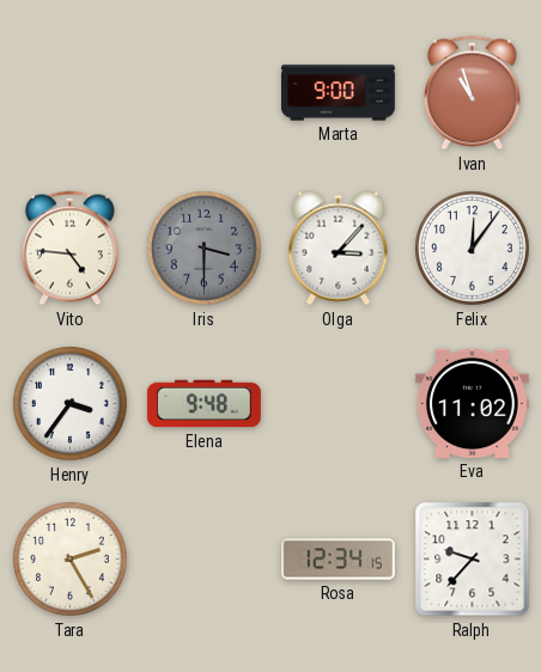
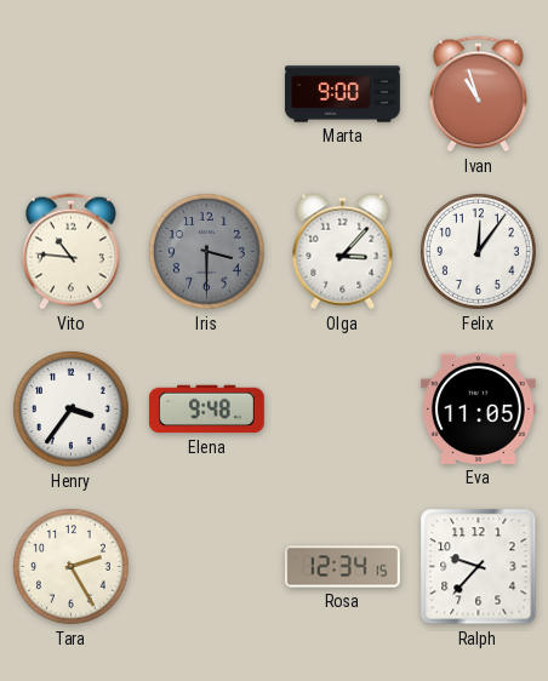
Vito: 4:46 -> 10:46
Eva: 11:02 -> 11:05
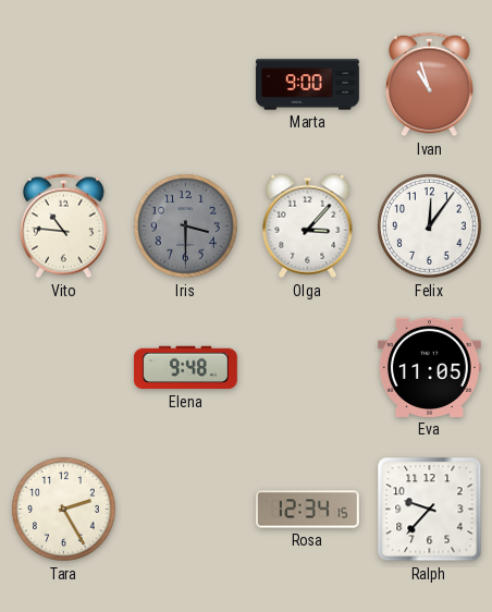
Henry: 3:36 -> none
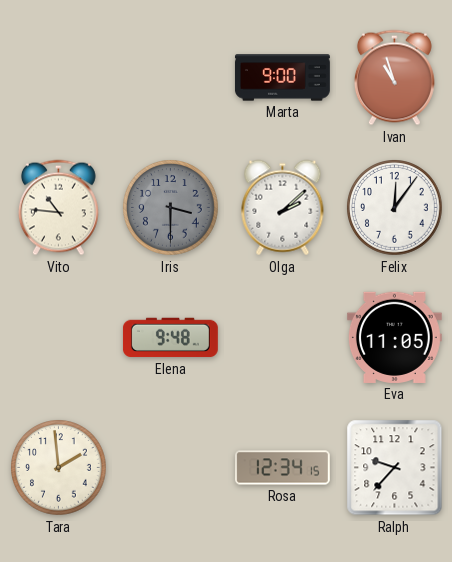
Olga: 3:07 -> 2:08
Tara: 2:25 -> 1:59
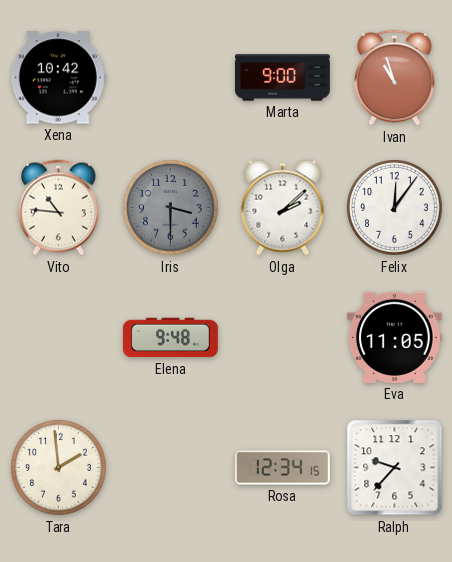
Xena: none -> 10:42
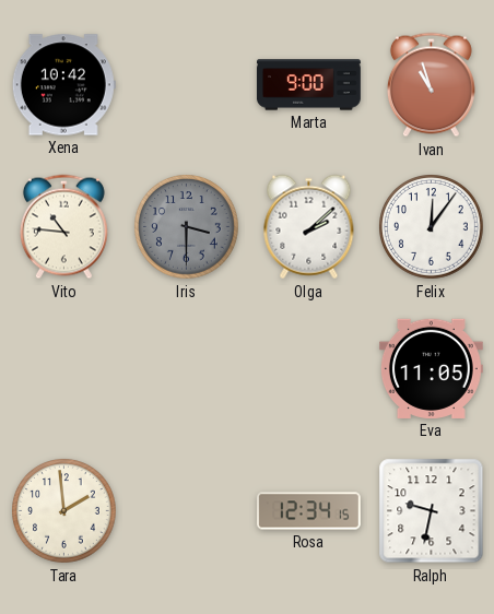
Elena: 9:48 -> none
Ralph: 9:37 -> 9:32
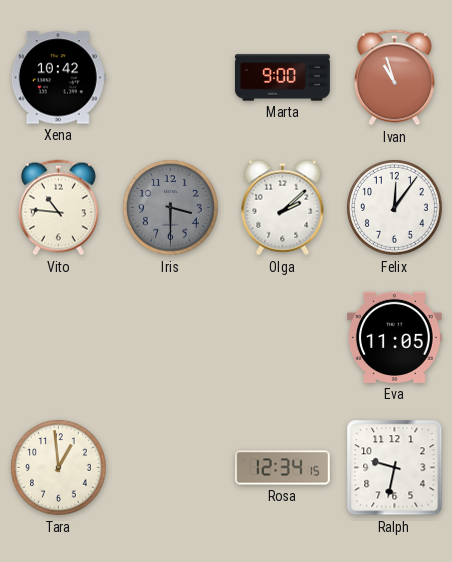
Tara: 1:59 -> 12:59
